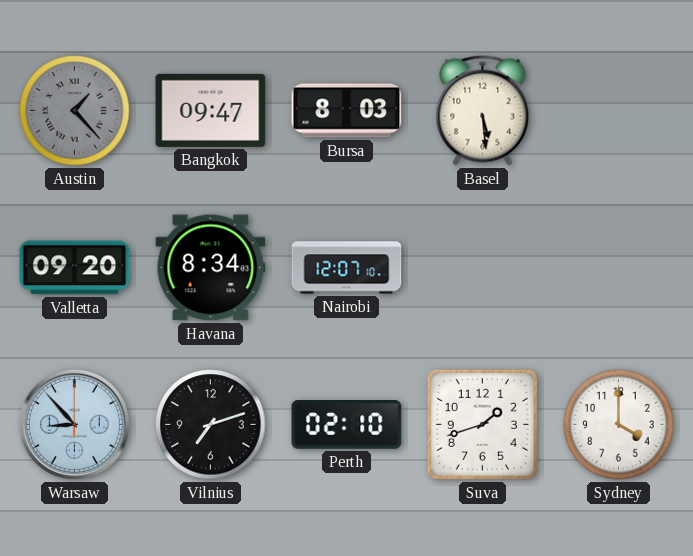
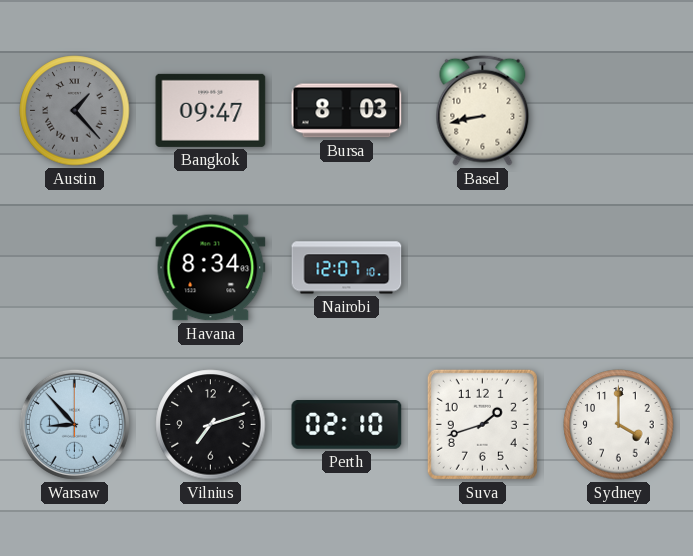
Basel: 5:29 -> 8:43
Valletta: 09:20 -> none
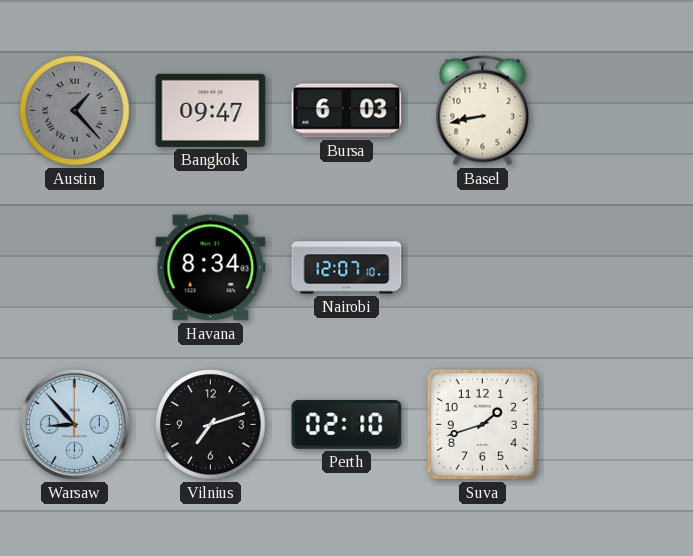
Bursa: 8:03 -> 6:03
Sydney: 4:00 -> none
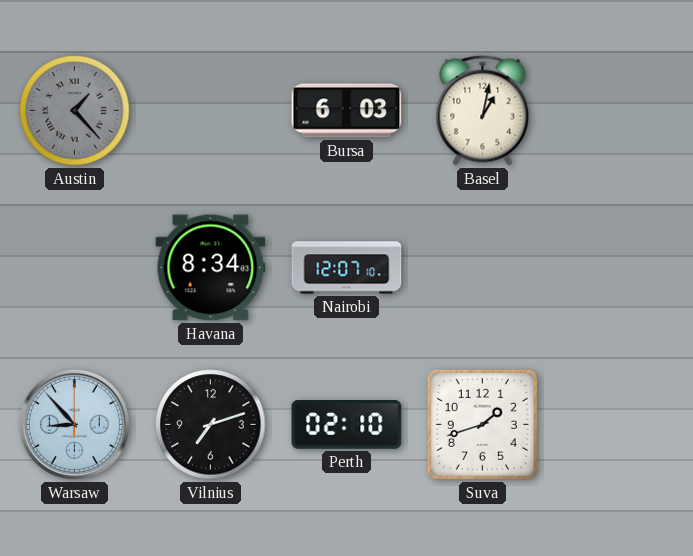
Bangkok: 09:47 -> none
Basel: 8:43 -> 1:02
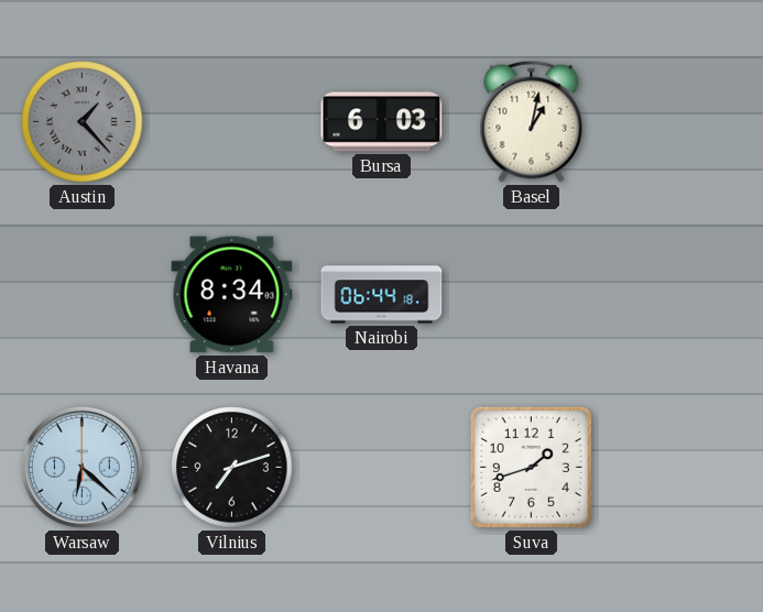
Nairobi: 12:07 -> 06:44
Warsaw: 8:53 -> 6:22
Perth: 02:10 -> none
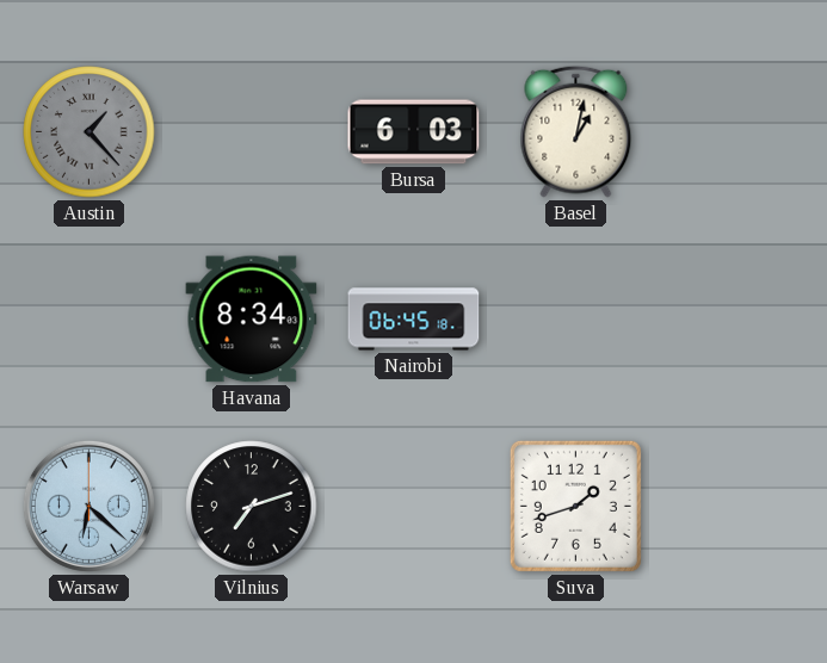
Nairobi: 06:44 -> 06:45
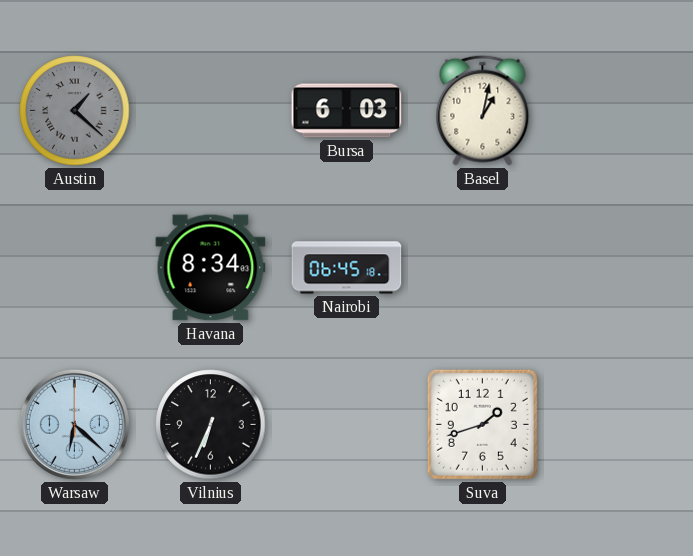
Austin: 1:23 -> 1:22
Vilnius: 7:12 -> 6:34
